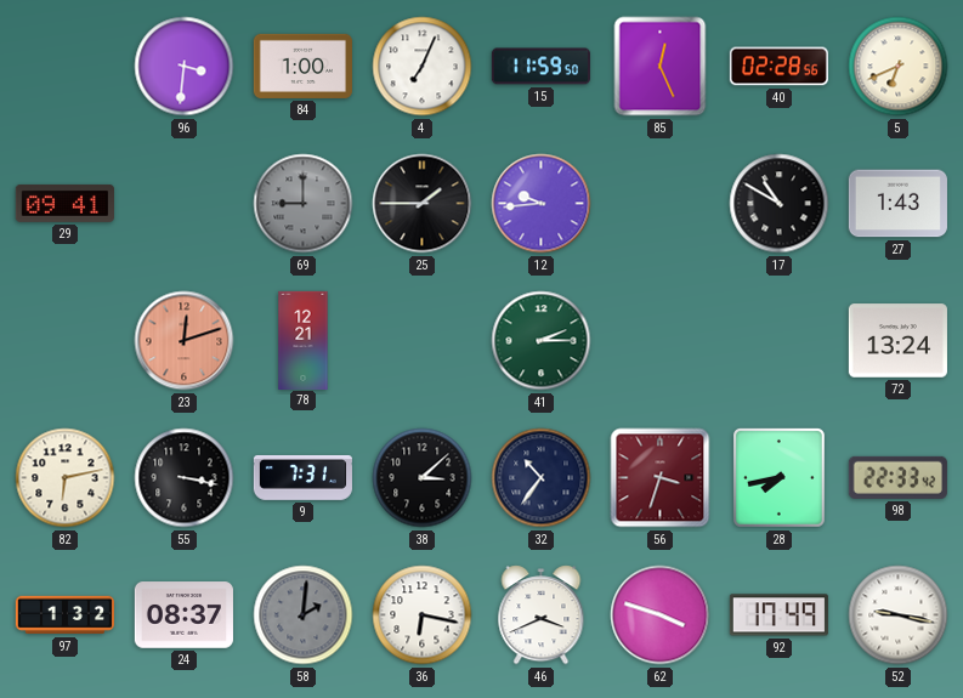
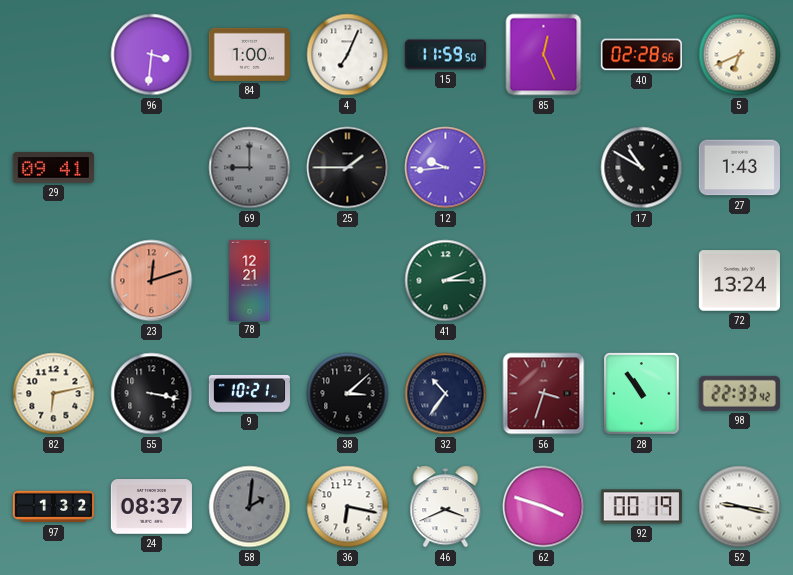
9: 7:31 -> 10:21
28: 7:43 -> 10:54
92: 17:49 -> 00:19
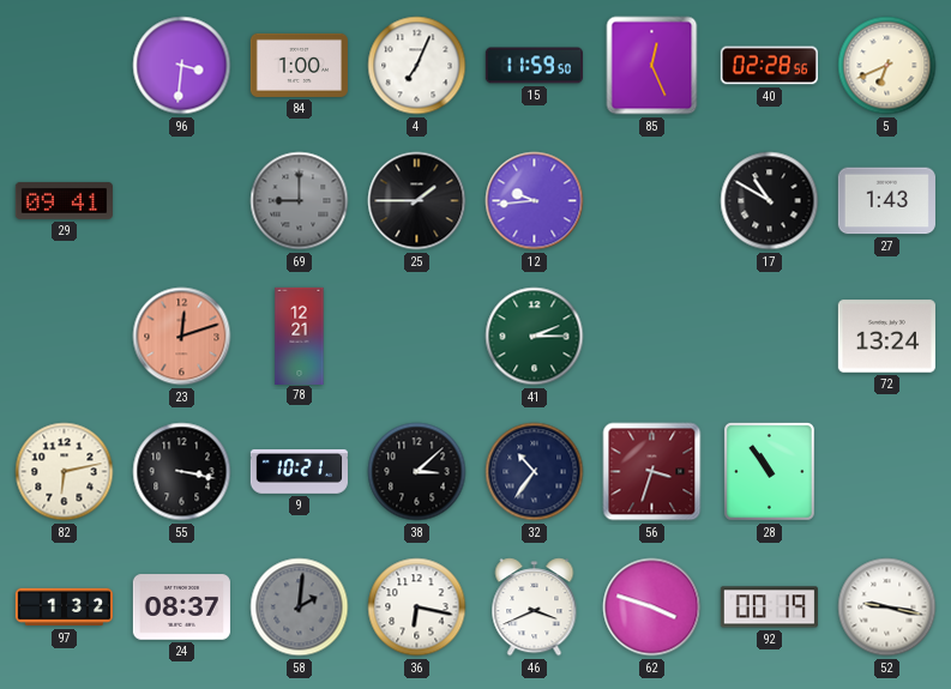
98: 22:33 -> none
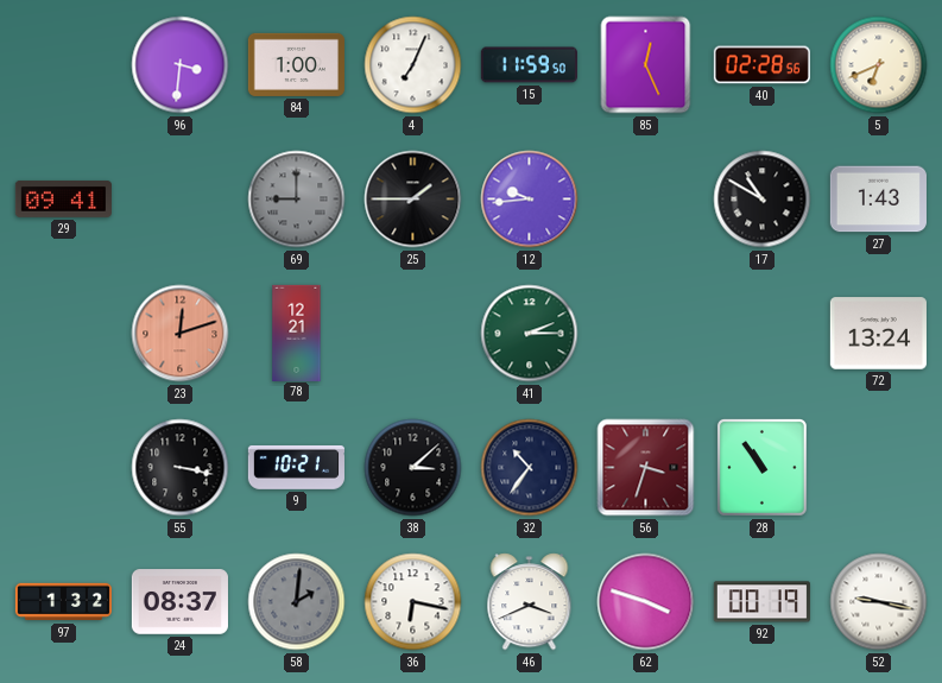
82: 6:13 -> none
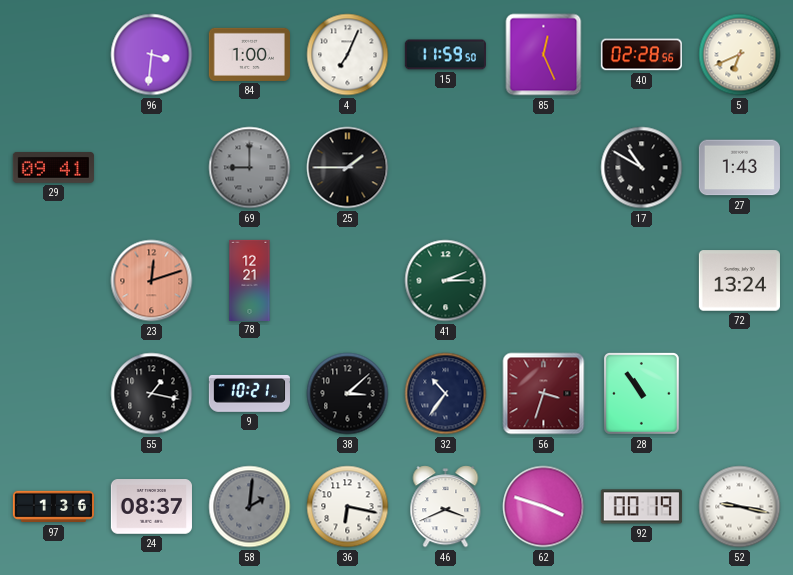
12: 9:44 -> none
55: 3:17 -> 1:17
97: 1:32 -> 1:36
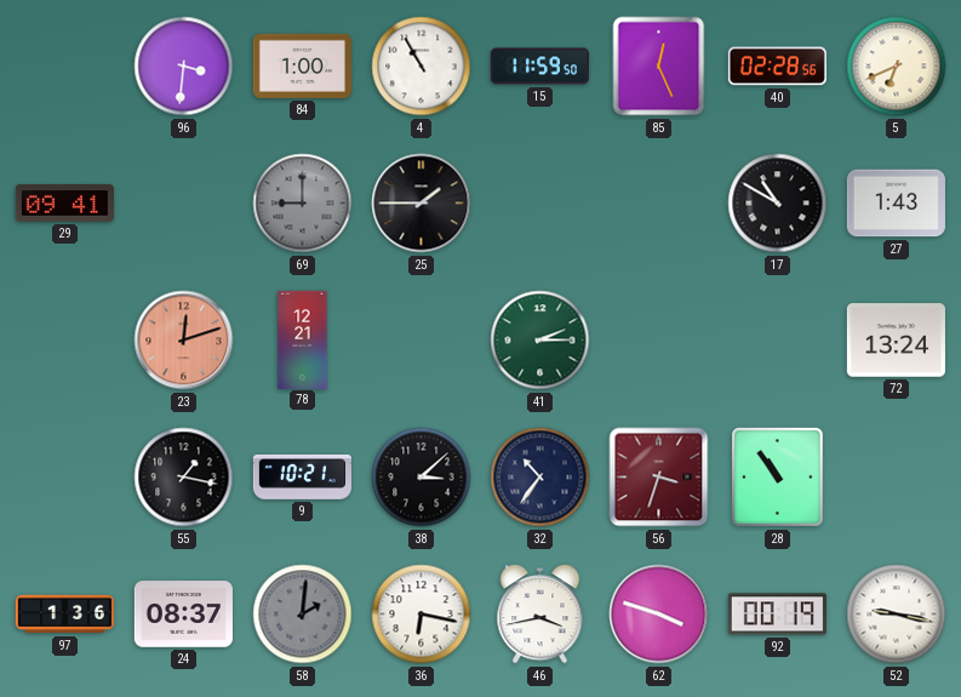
4: 7:04 -> 10:55
46: 3:41 -> 3:43
